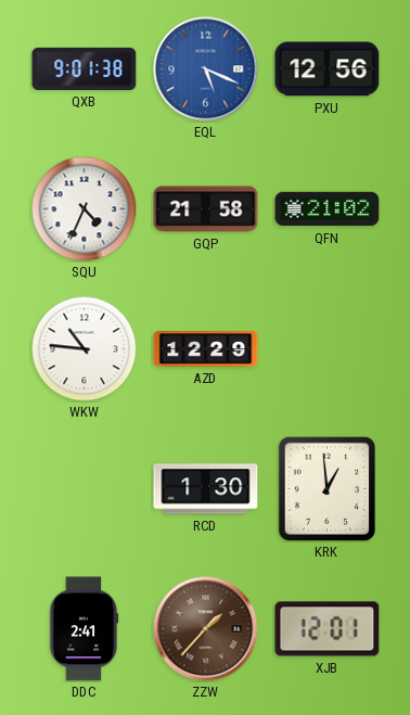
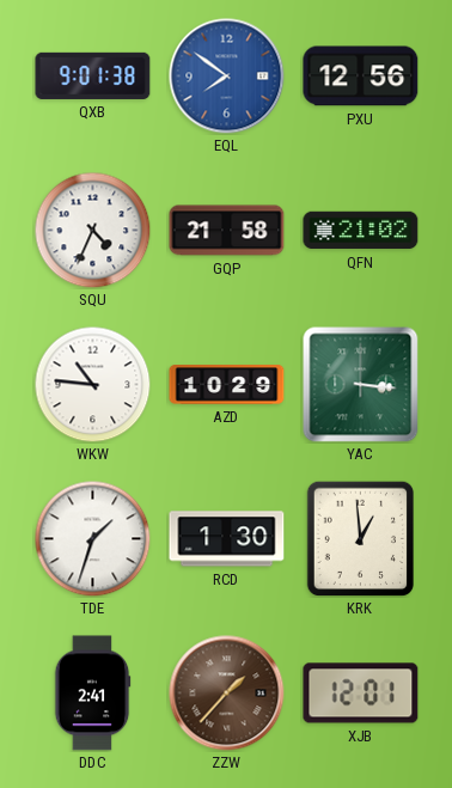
EQL: 5:19 -> 7:51
AZD: 12:29 -> 10:29
YAC: none -> 3:16
TDE: none -> 1:33
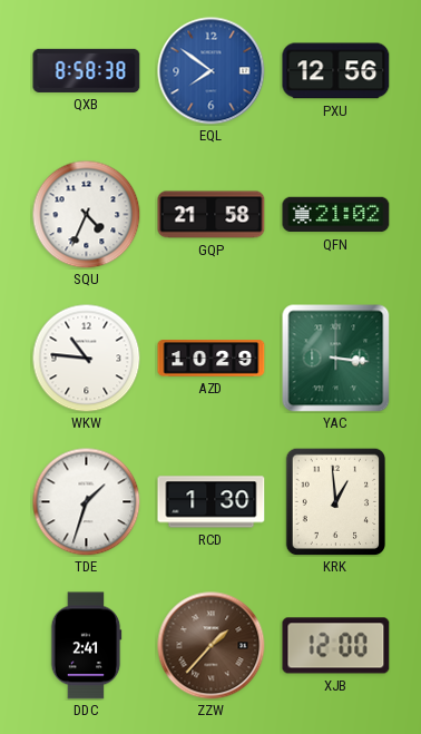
QXB: 9:01 -> 8:58
XJB: 12:01 -> 12:00
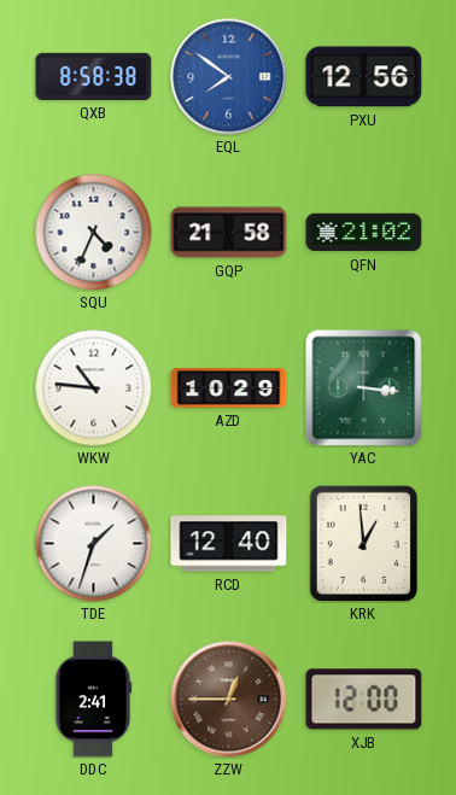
RCD: 1:30 -> 12:40
ZZW: 1:37 -> 12:45
